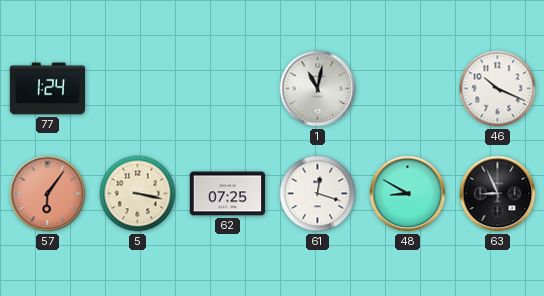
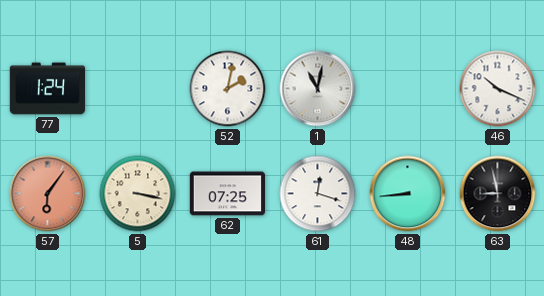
52: none -> 2:02
48: 8:50 -> 8:44
63: 8:56 -> 8:58
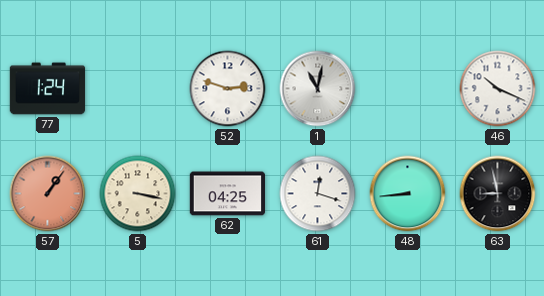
52: 2:02 -> 2:48
57: 6:06 -> 1:06
62: 07:25 -> 04:25
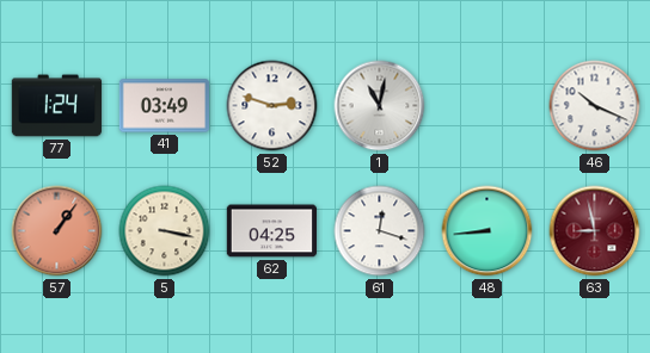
41: none -> 03:49
63 dial: black -> burgundy
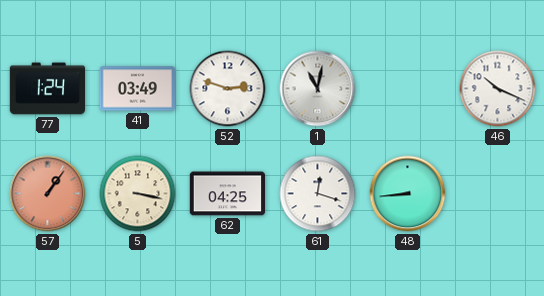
63: 8:58 -> none
